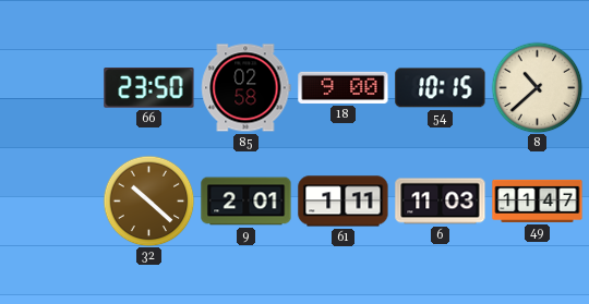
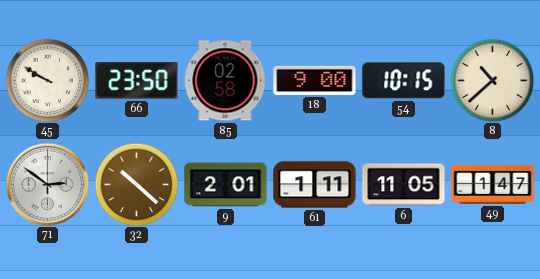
45: none -> 9:50
71: none -> 2:51
6: 11:03 -> 11:05
49: 11:47 -> 1:47
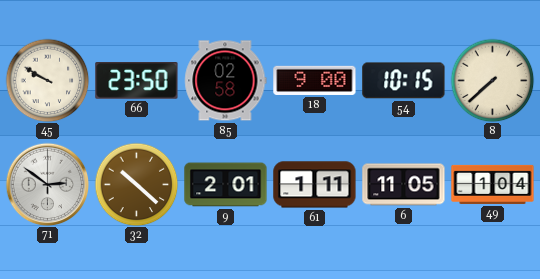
8: 10:38 -> 7:38
49: 1:47 -> 1:04
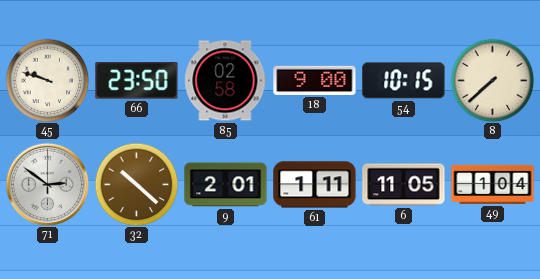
45: 9:50 -> 9:48
